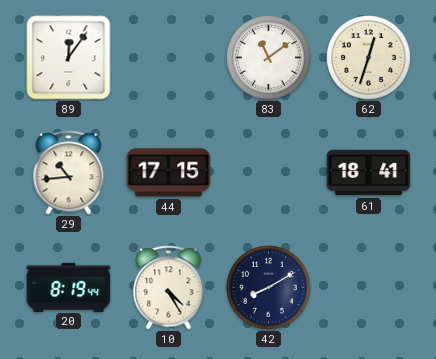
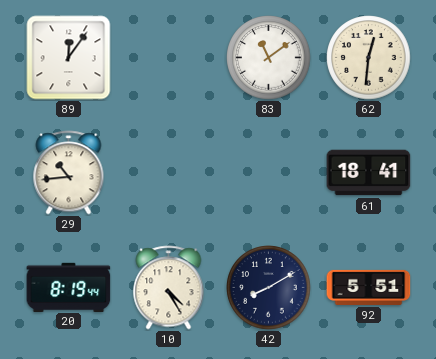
62: 12:33 -> 12:31
44: 17:15 -> none
92: none -> 5:51
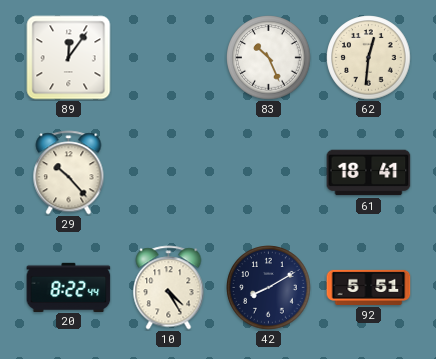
83: 11:09 -> 10:26
29: 10:44 -> 10:23
20: 8:19 -> 8:22
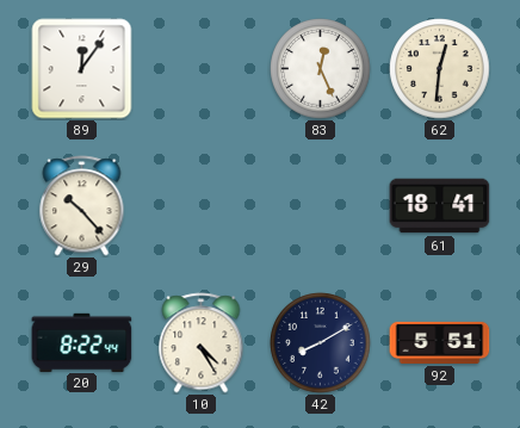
83: 10:26 -> 12:26
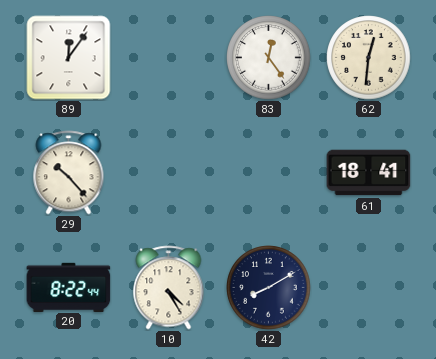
83: 12:26 -> 12:24
92: 5:51 -> none
